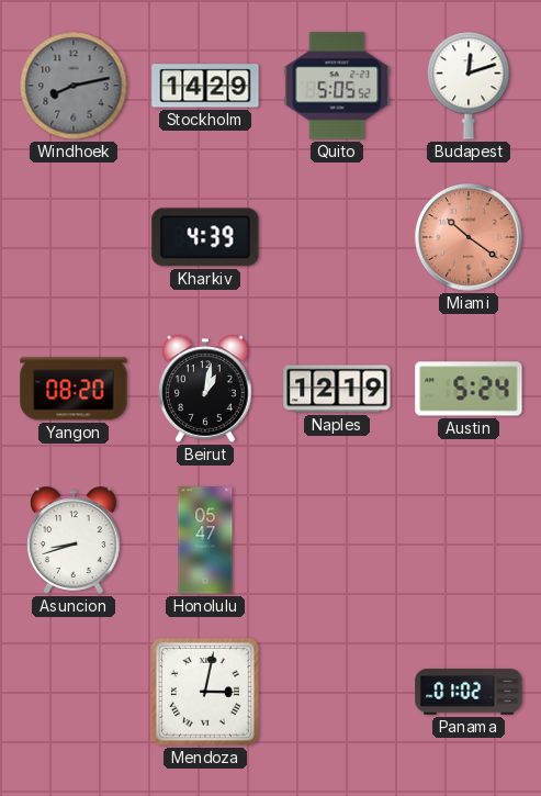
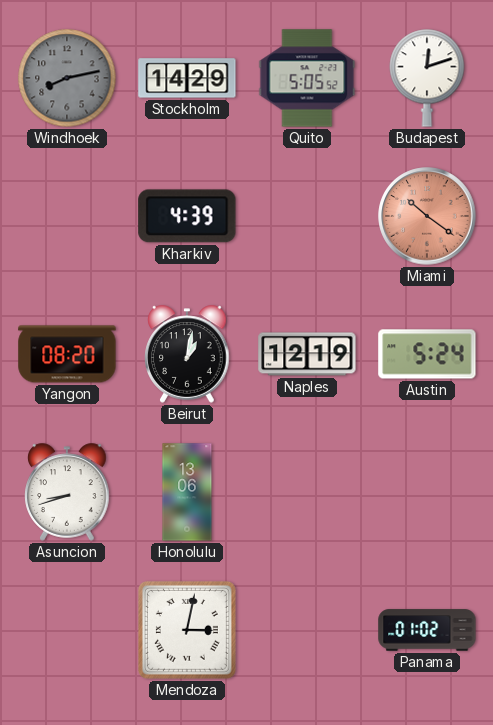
Honolulu: 05:47 -> 13:06
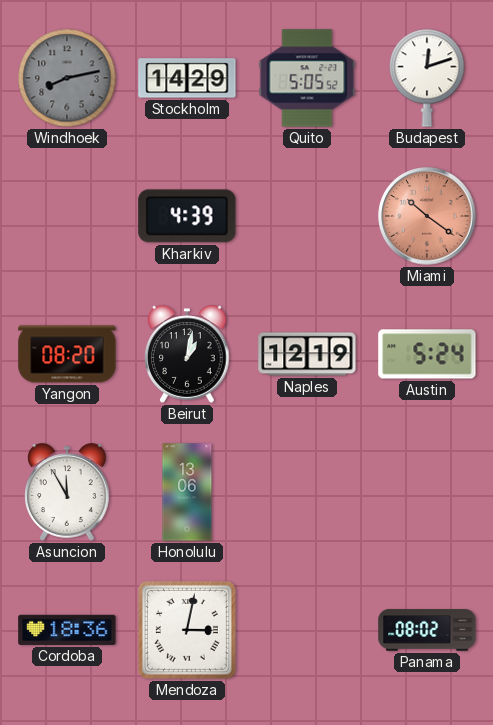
Asuncion: 8:42 -> 11:55
Cordoba: none -> 18:36
Panama: 01:02 -> 08:02
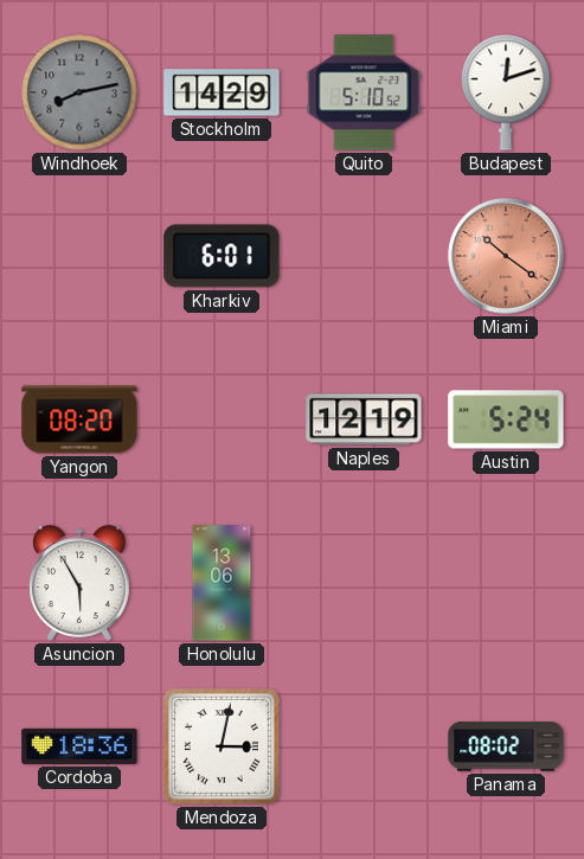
Quito: 5:05 -> 5:10
Kharkiv: 4:39 -> 6:01
Beirut: 1:02 -> none
Asuncion: 11:55 -> 5:55
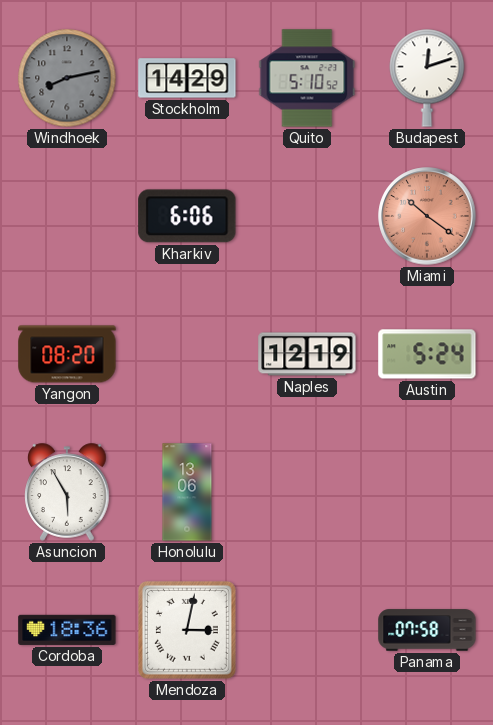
Kharkiv: 6:01 -> 6:06
Panama: 08:02 -> 07:58
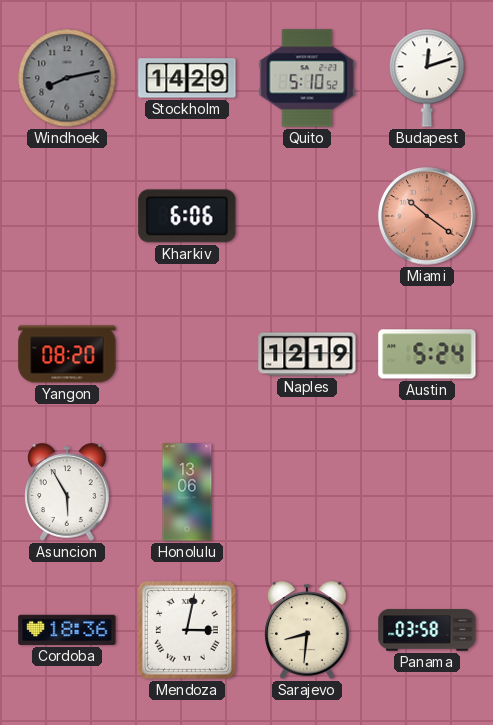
Sarajevo: none -> 8:31
Panama: 07:58 -> 03:58
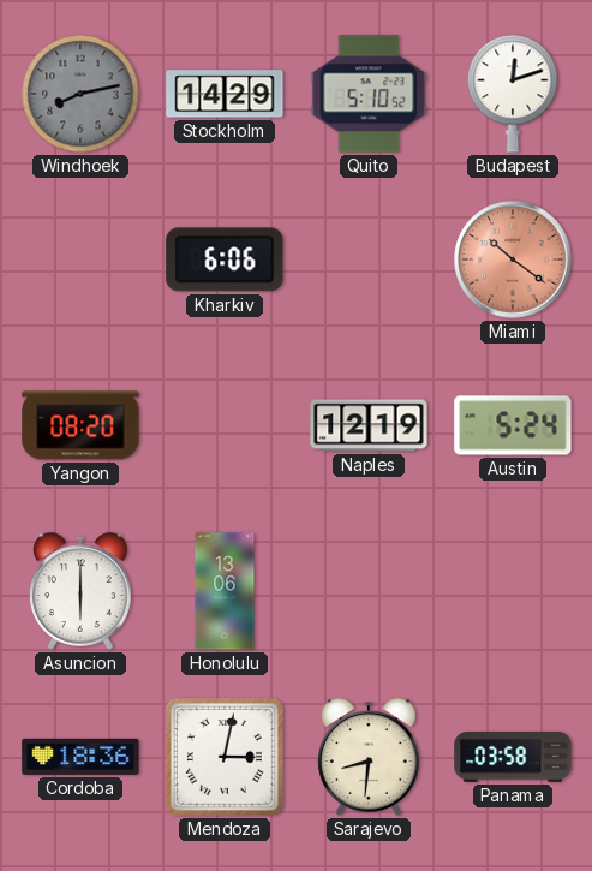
Asuncion: 5:55 -> 6:00
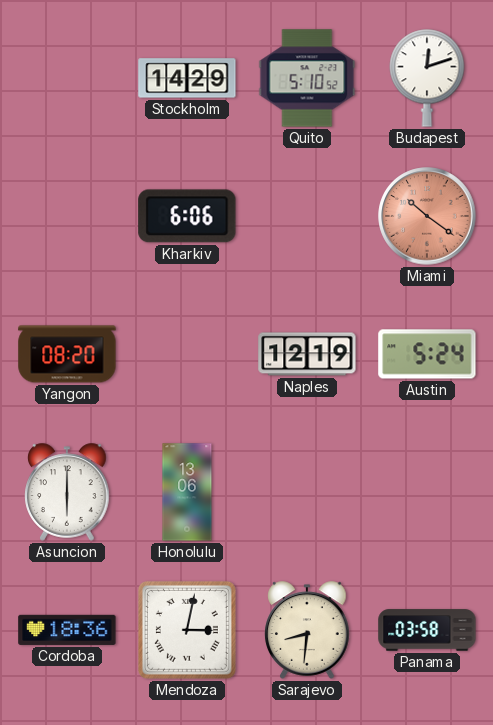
Windhoek: 8:13 -> none
